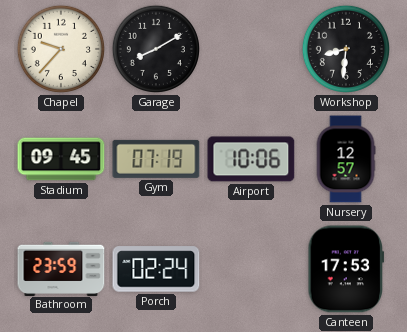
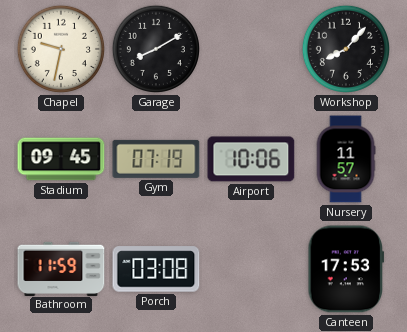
Chapel: 9:37 -> 9:32
Workshop: 8:31 -> 8:07
Nursery: 12:57 -> 11:57
Bathroom: 23:59 -> 11:59
Porch: 02:24 -> 03:08
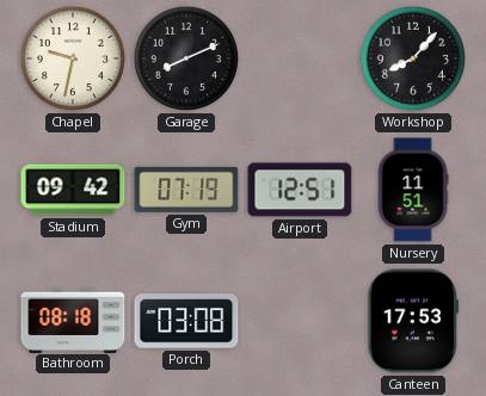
Garage: 8:10 -> 8:11
Stadium: 09:45 -> 09:42
Airport: 10:06 -> 12:51
Nursery: 11:57 -> 11:51
Bathroom: 11:59 -> 08:18
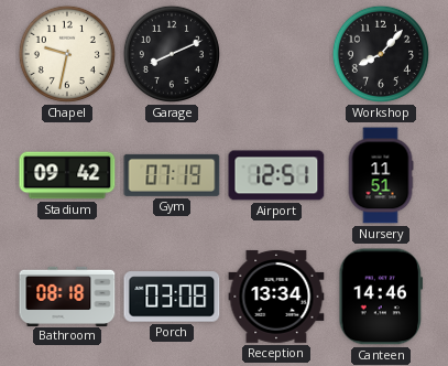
Reception: none -> 13:34
Canteen: 17:53 -> 14:46
